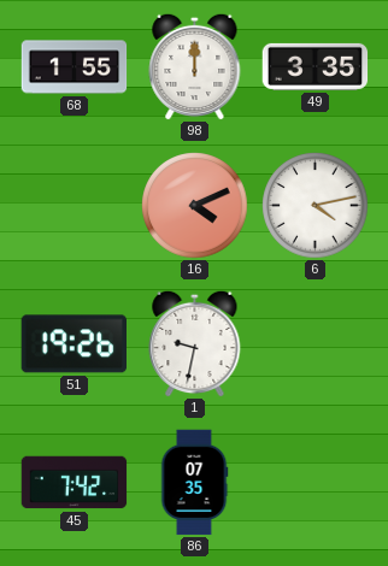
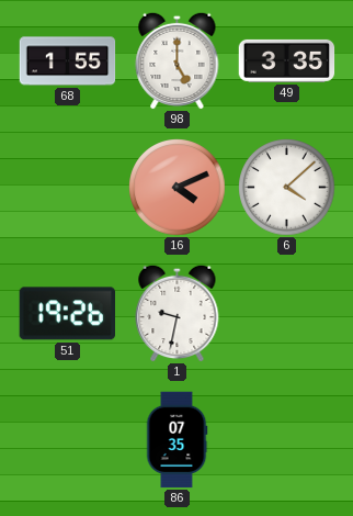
98: 12:00 -> 5:00
6: 4:13 -> 4:08
45: 7:42 -> none
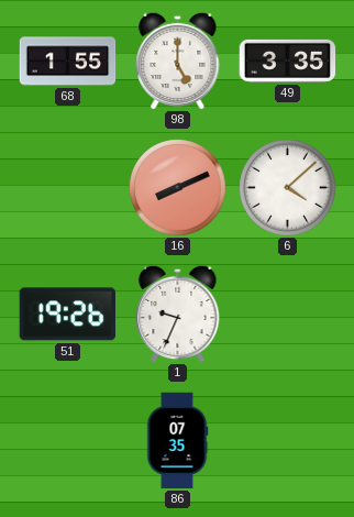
16: 4:11 -> 8:11
1: 9:32 -> 9:34
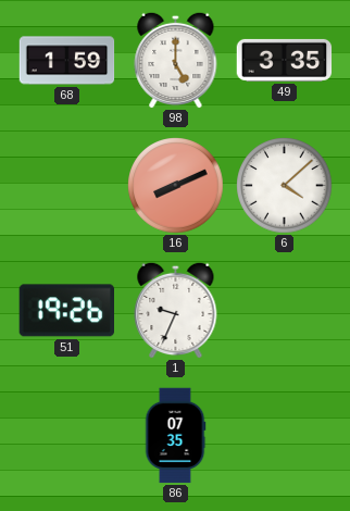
68: 1:55 -> 1:59
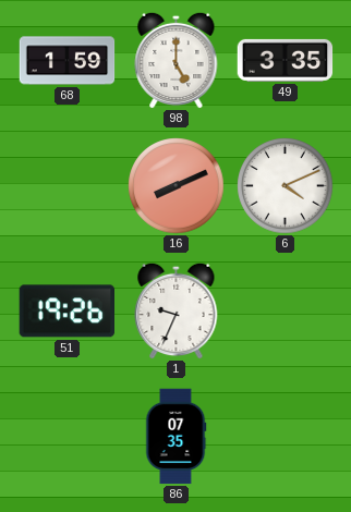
6: 4:08 -> 4:11
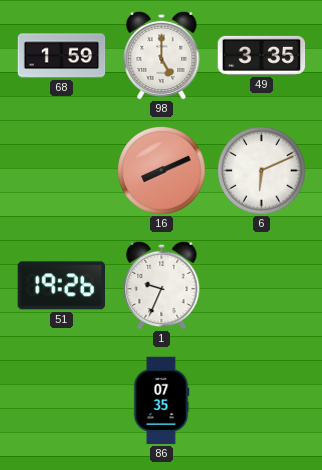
6: 4:11 -> 6:11
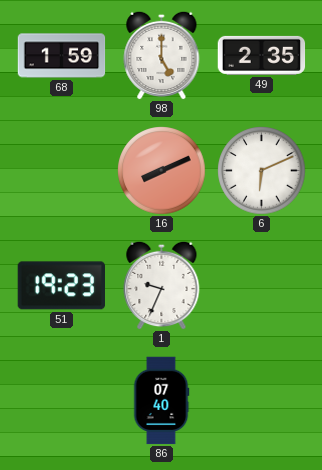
49: 3:35 -> 2:35
51: 19:26 -> 19:23
86: 07:35 -> 07:40
